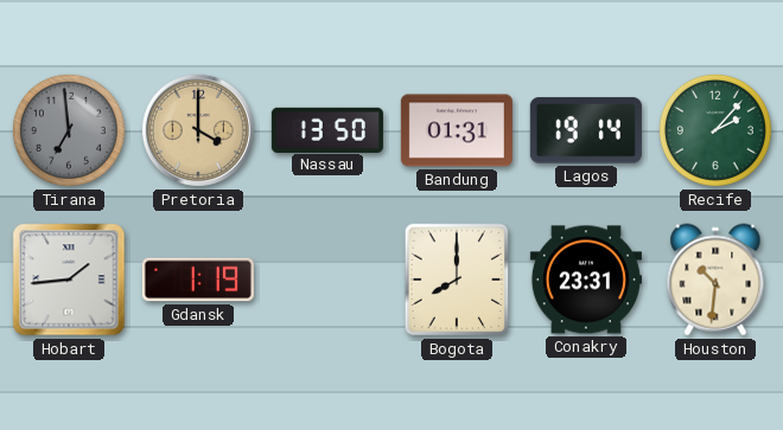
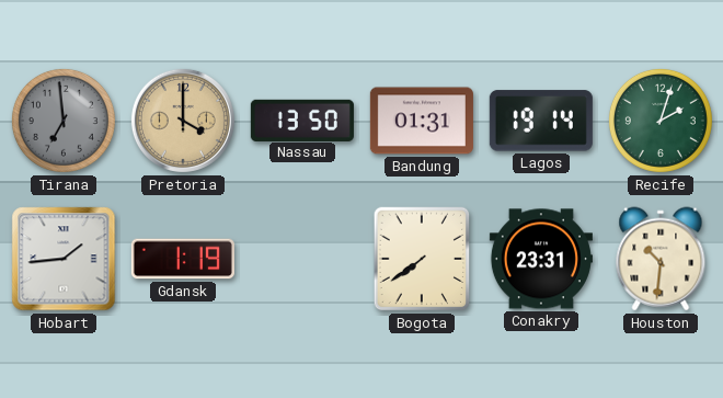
Recife: 2:07 -> 2:03
Bogota: 8:00 -> 7:39
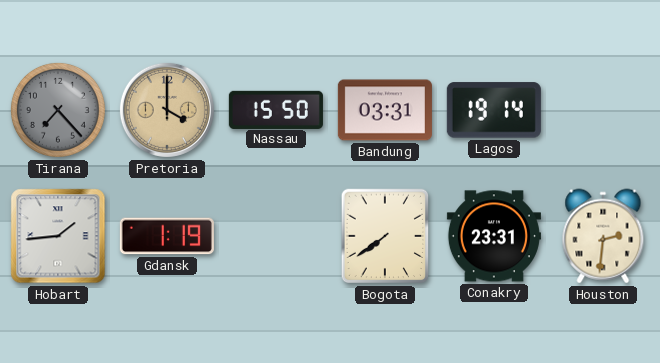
Tirana: 6:59 -> 7:23
Nassau: 13:50 -> 15:50
Bandung: 01:31 -> 03:31
Recife: 2:03 -> none
Houston: 10:31 -> 2:31
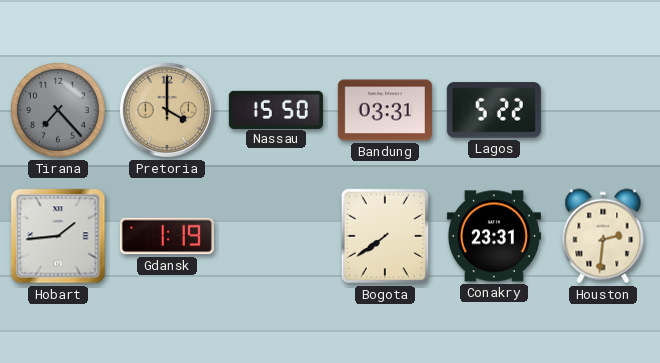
Lagos: 19:14 -> 5:22
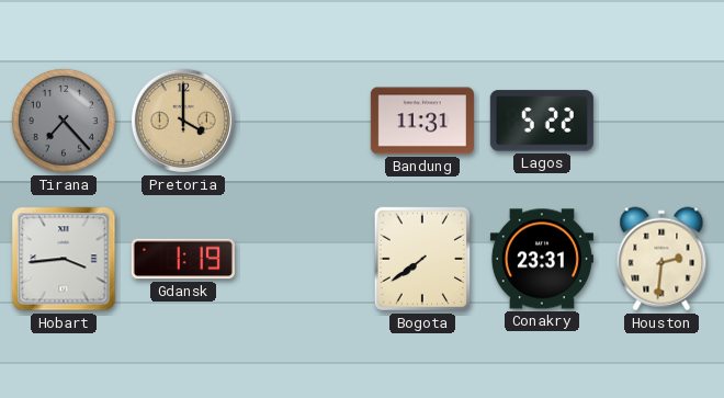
Nassau: 15:50 -> none
Bandung: 03:31 -> 11:31
Hobart: 1:44 -> 3:44
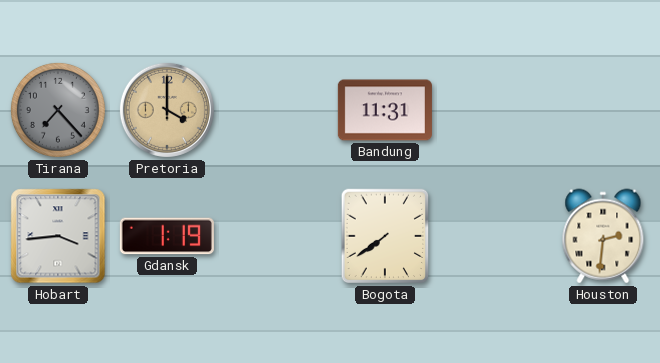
Lagos: 5:22 -> none
Conakry: 23:31 -> none
